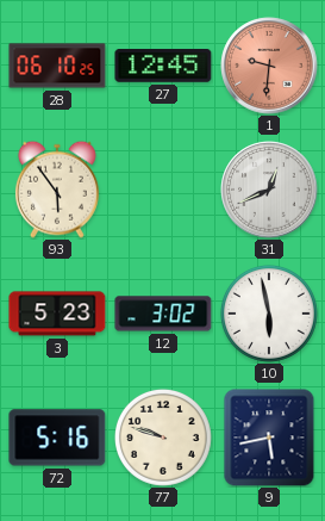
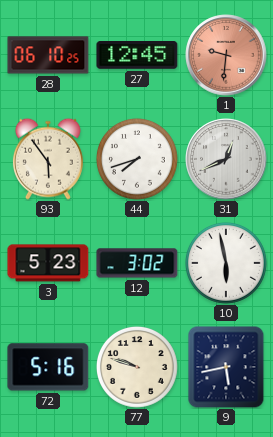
44: none -> 7:42
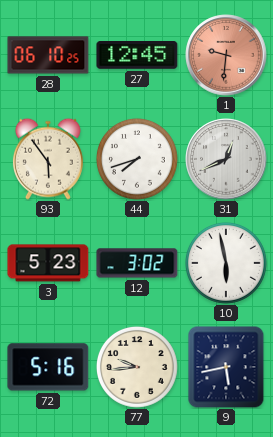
77: 9:48 -> 9:44
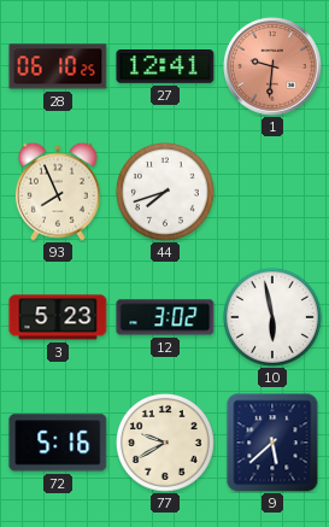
27: 12:45 -> 12:41
93: 5:54 -> 7:56
31: 12:41 -> none
77: 9:44 -> 9:40
9: 5:43 -> 5:38
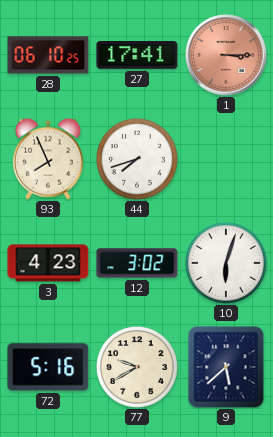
27: 12:41 -> 17:41
1: 9:31 -> 3:15
3: 5:23 -> 4:23
10: 5:58 -> 6:03
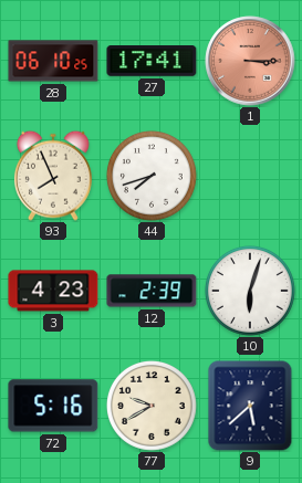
12: 3:02 -> 2:39
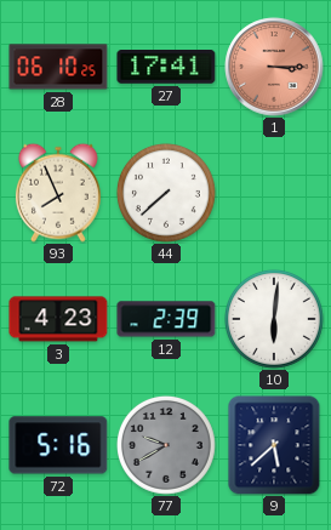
44: 7:42 -> 7:38
10: 6:03 -> 6:01
77 dial: cream -> grey
